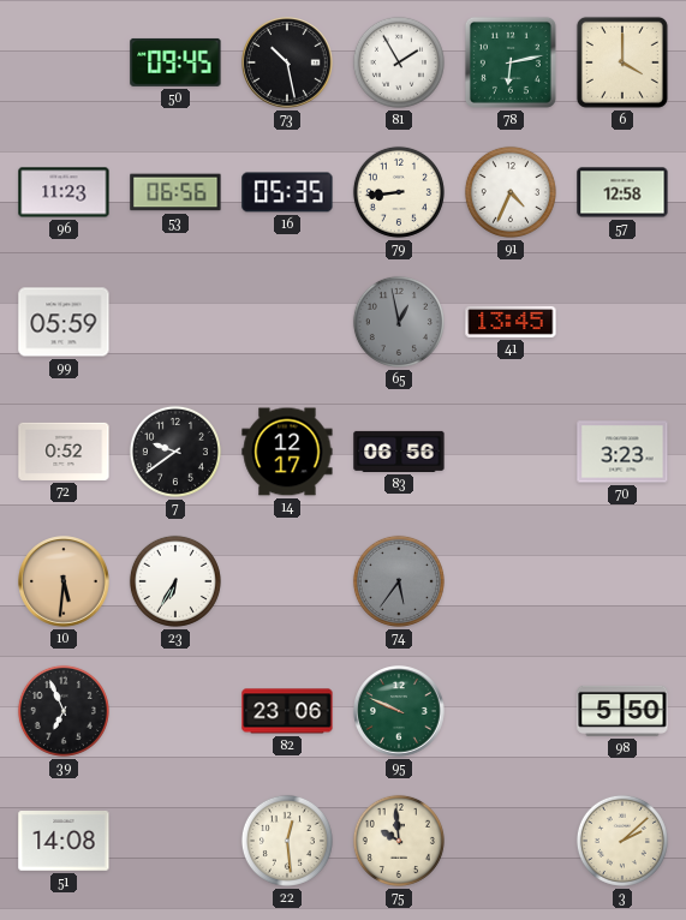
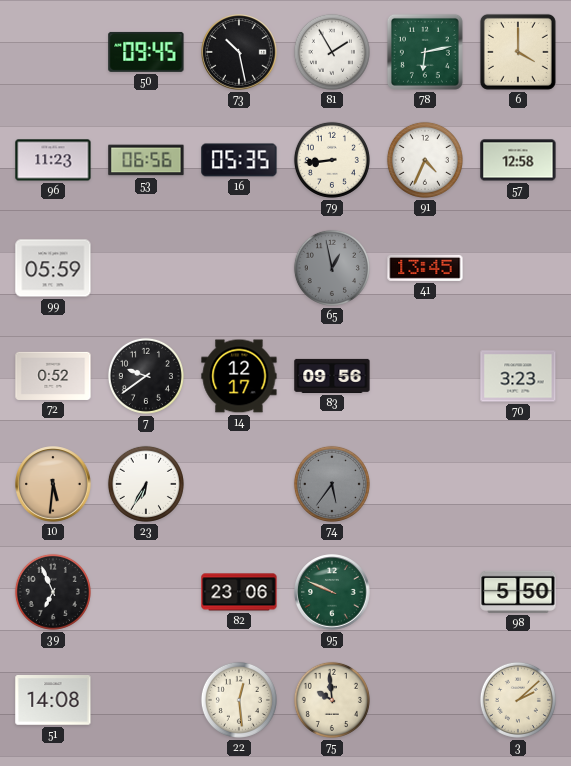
83: 06:56 -> 09:56
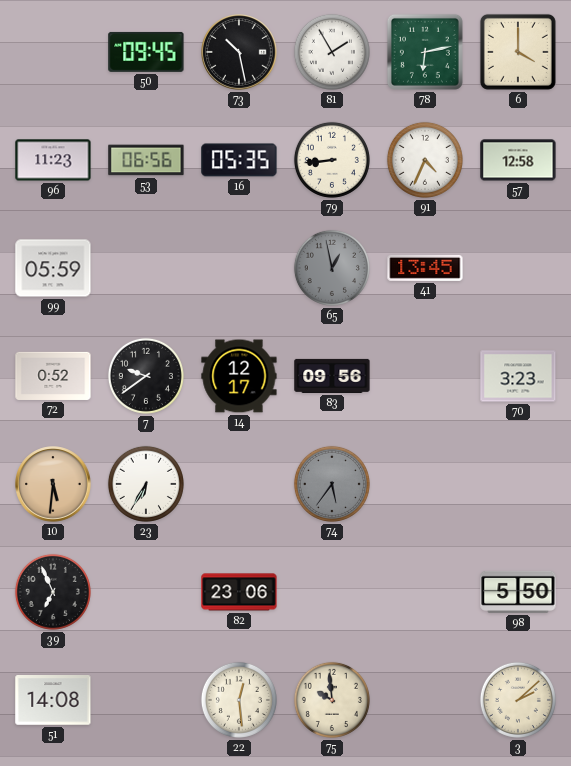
95: 9:49 -> none
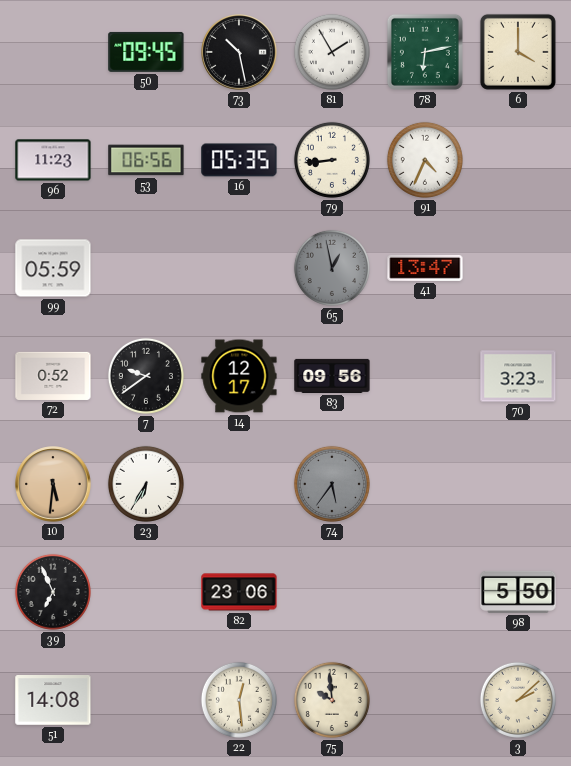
57: 12:58 -> none
41: 13:45 -> 13:47
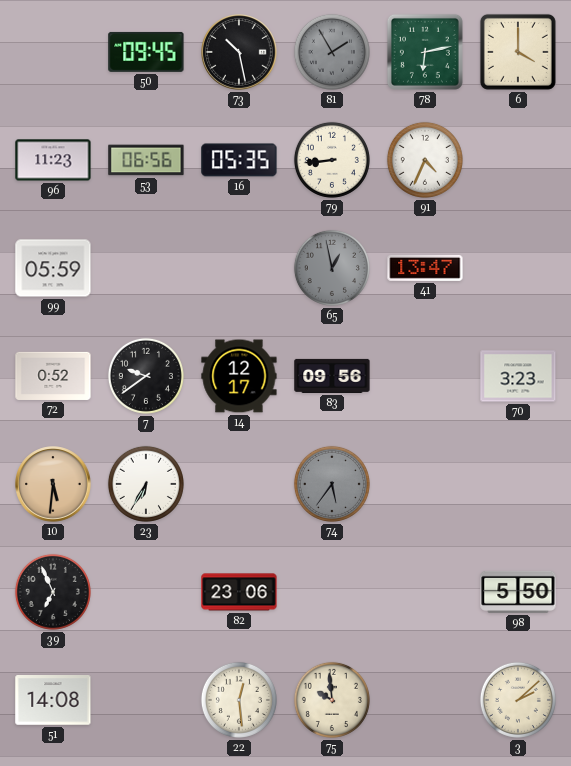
81 dial: white -> grey
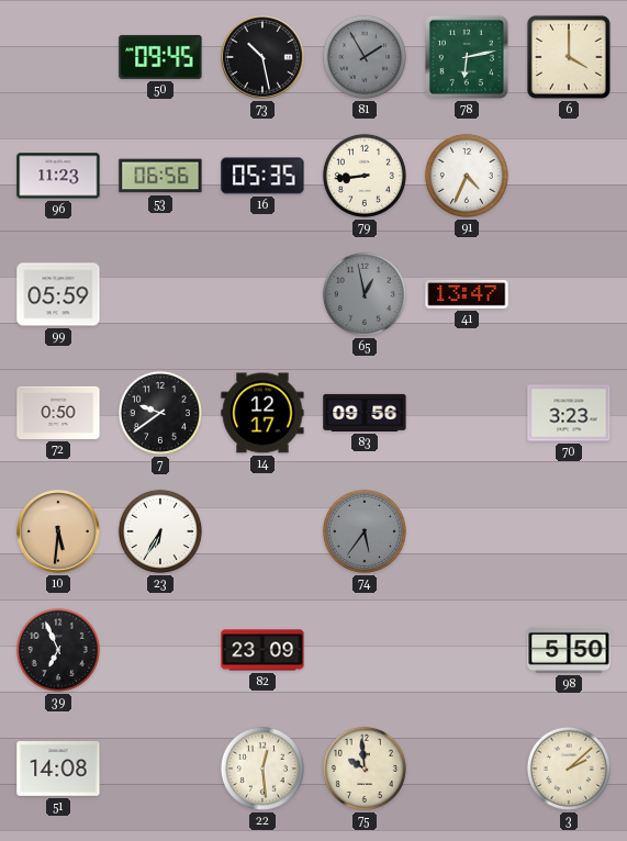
72: 0:52 -> 0:50
82: 23:06 -> 23:09
